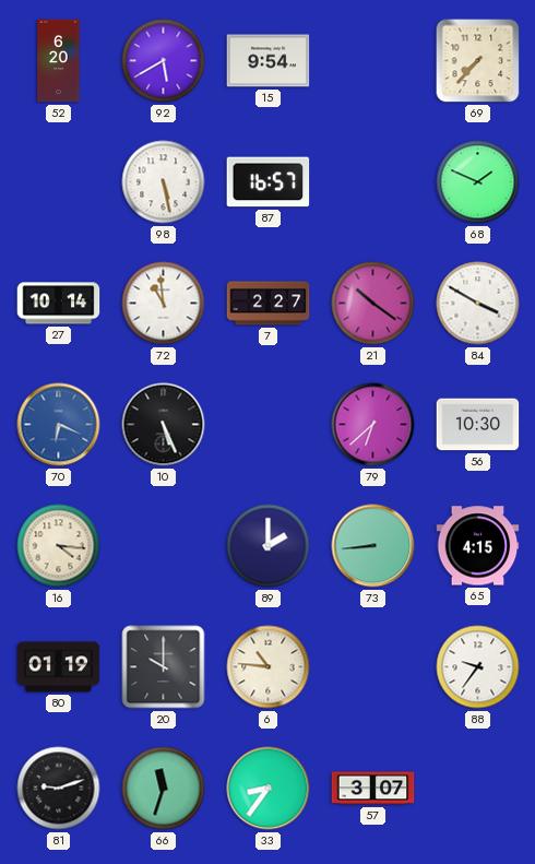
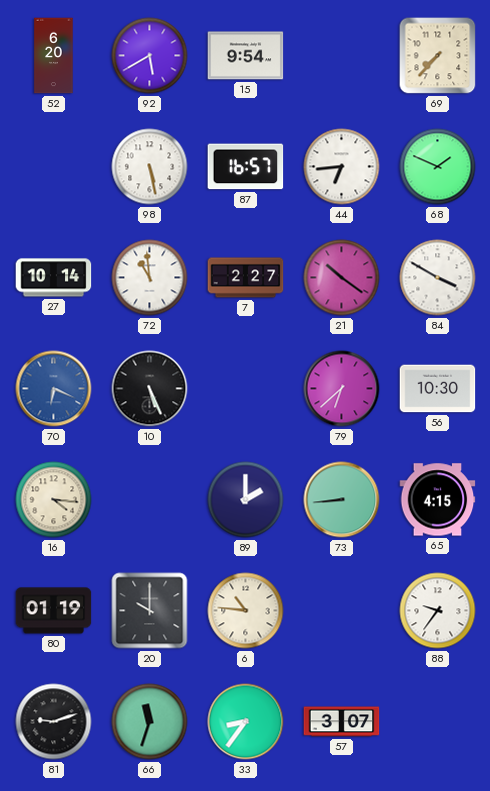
44: none -> 6:44
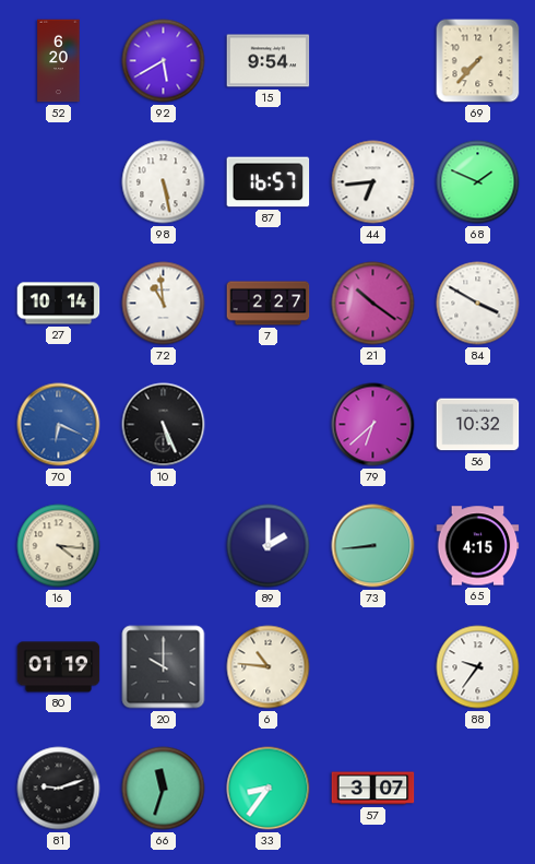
56: 10:30 -> 10:32
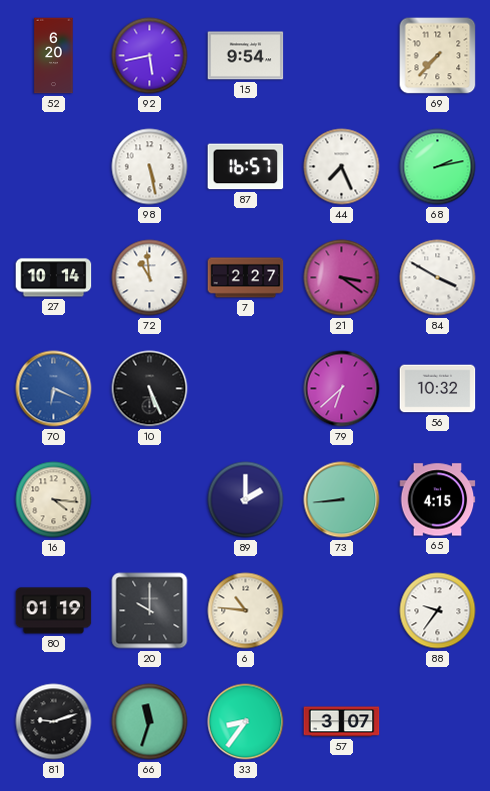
92: 5:40 -> 5:43
44: 6:44 -> 7:26
68: 1:49 -> 2:13
21: 10:21 -> 3:21
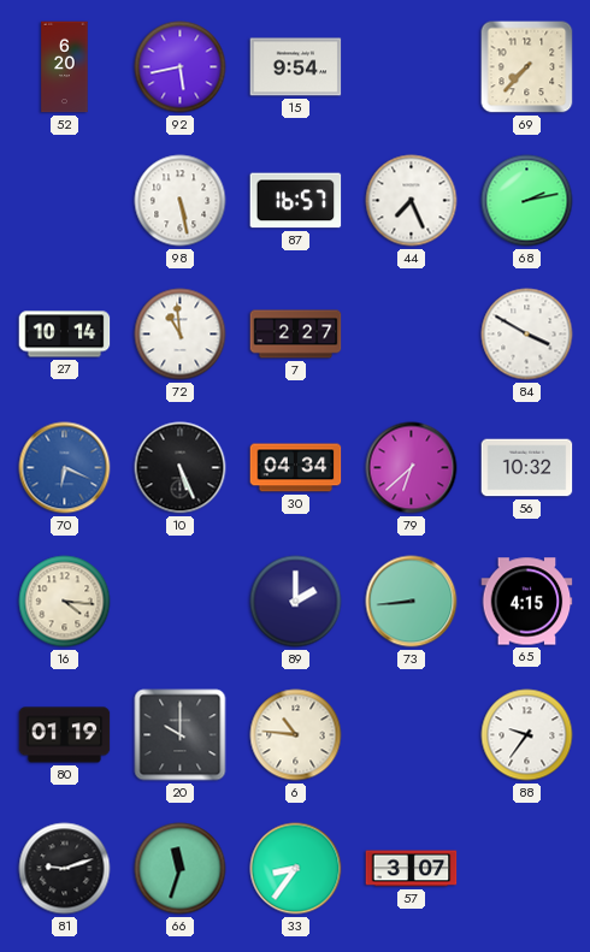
21: 3:21 -> none
30: none -> 04:34
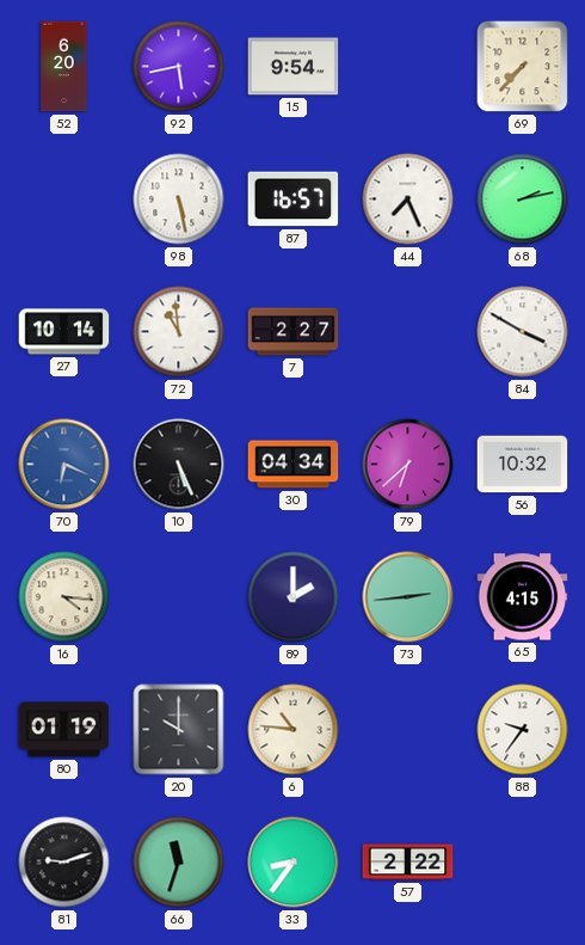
73: 8:44 -> 2:44
57: 3:07 -> 2:22
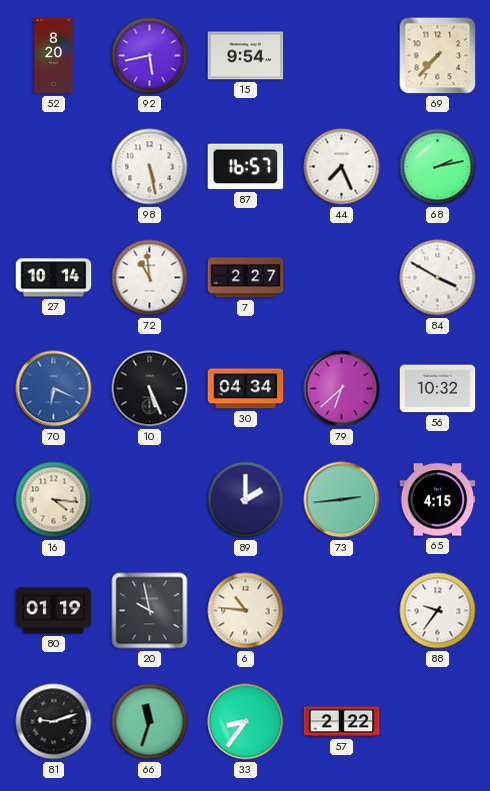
52: 6:20 -> 8:20
20: 10:00 -> 9:58
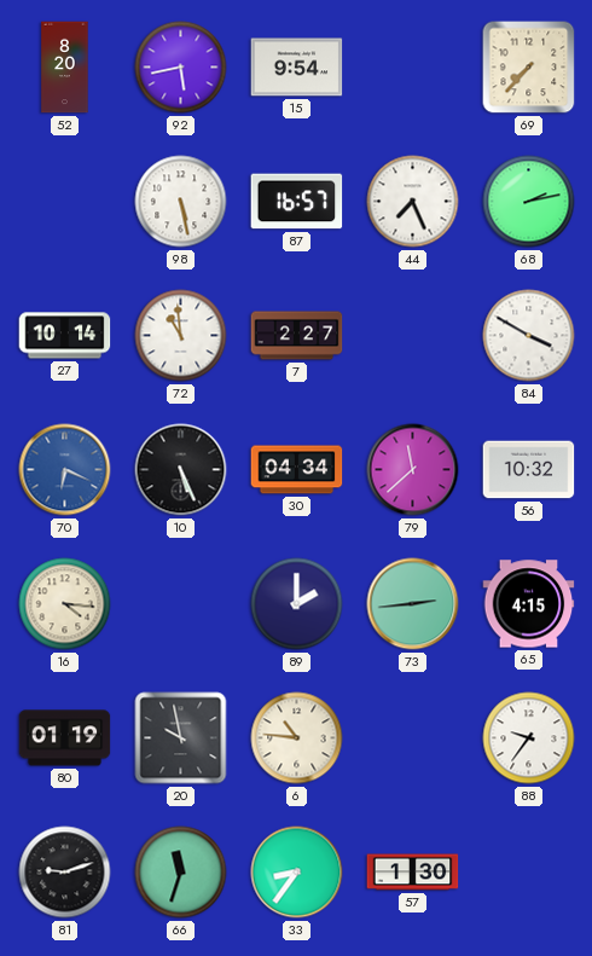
79: 6:38 -> 11:38
57: 2:22 -> 1:30
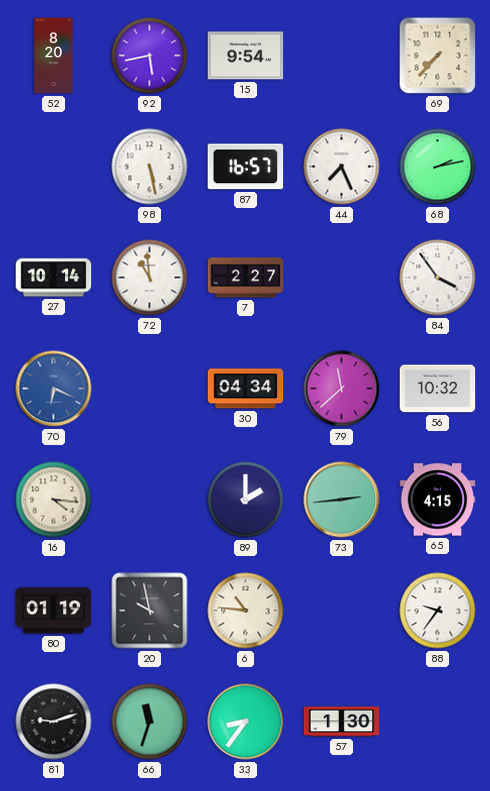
84: 3:50 -> 3:54
10: 5:26 -> none
